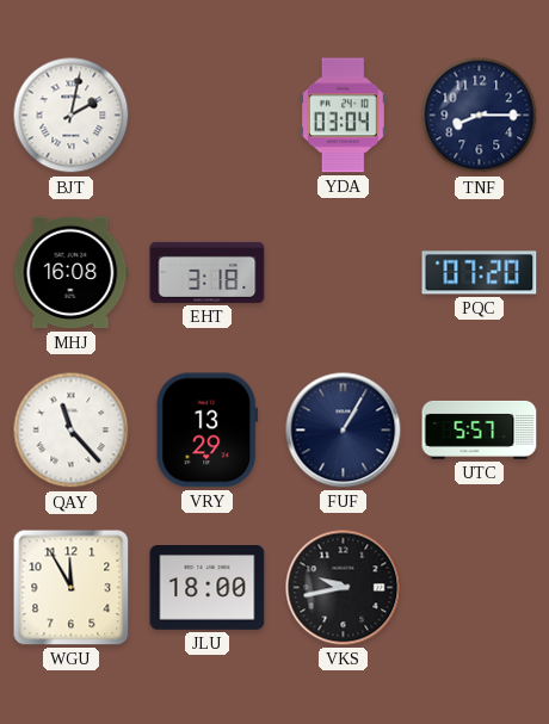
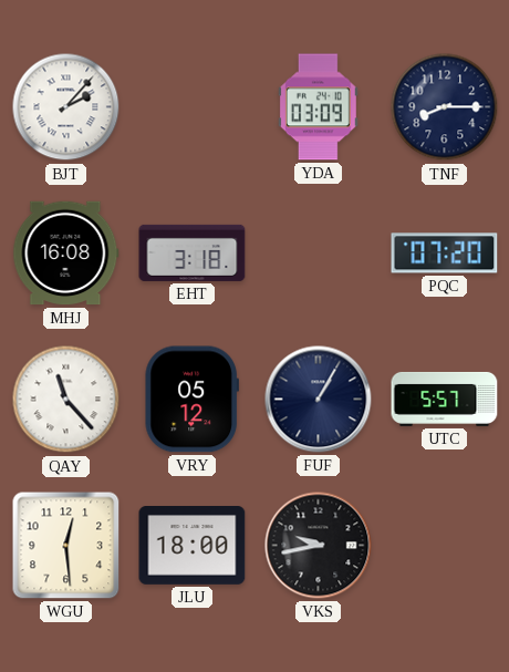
BJT: 2:02 -> 2:07
YDA: 03:04 -> 03:09
VRY: 13:29 -> 05:12
WGU: 11:55 -> 12:29
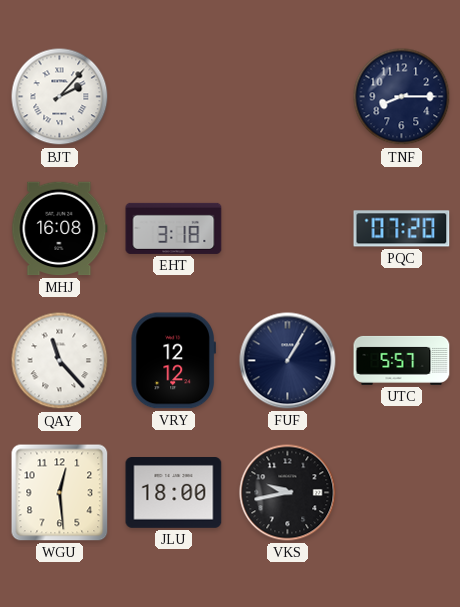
YDA: 03:09 -> none
VRY: 05:12 -> 12:12
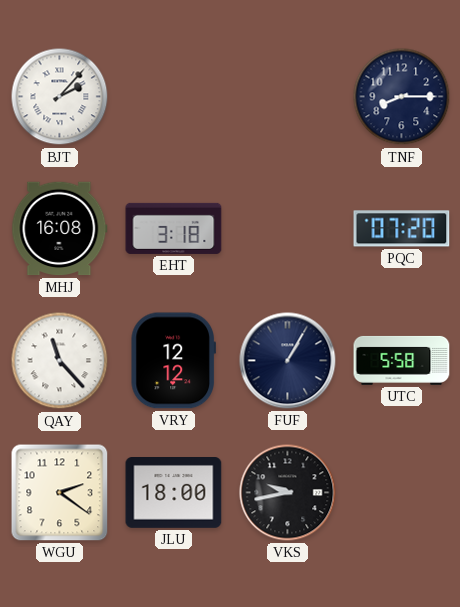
UTC: 5:57 -> 5:58
WGU: 12:29 -> 2:21
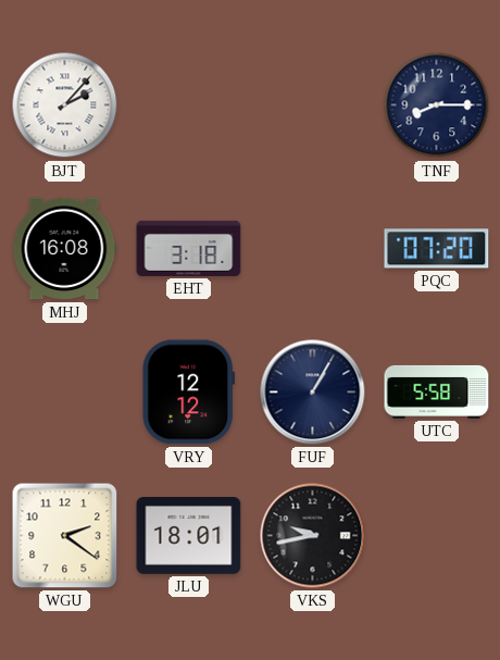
QAY: 11:23 -> none
JLU: 18:00 -> 18:01
